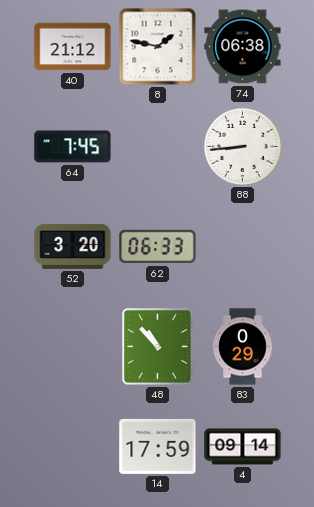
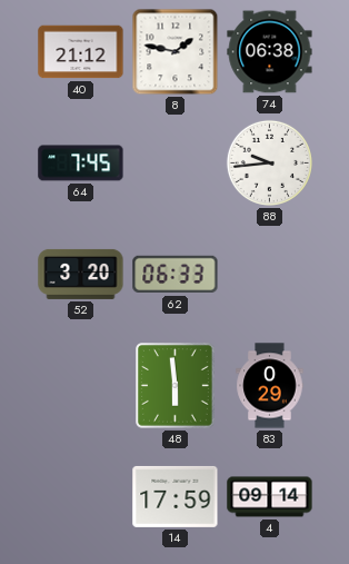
88: 8:44 -> 9:44
48: 10:53 -> 5:59
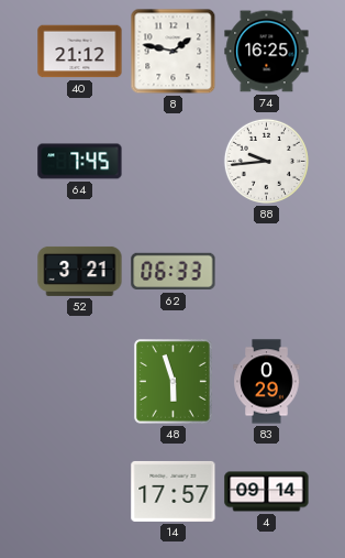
74: 06:38 -> 16:25
52: 3:20 -> 3:21
48: 5:59 -> 5:57
14: 17:59 -> 17:57
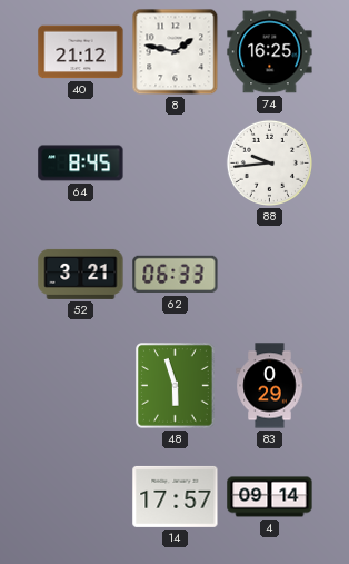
64: 7:45 -> 8:45
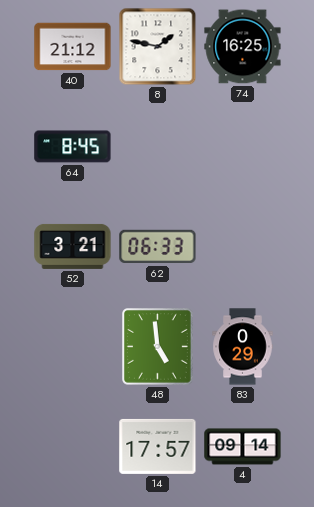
88: 9:44 -> none
48: 5:57 -> 4:59
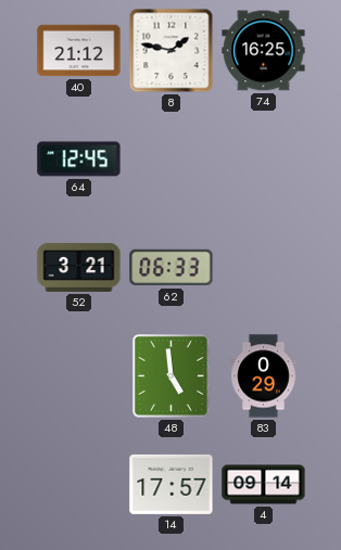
64: 8:45 -> 12:45
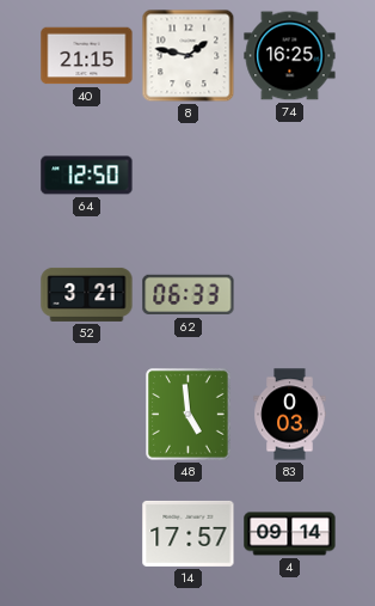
40: 21:12 -> 21:15
64: 12:45 -> 12:50
83: 0:29 -> 0:03
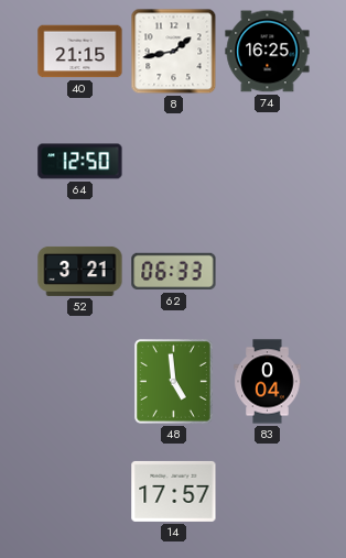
8: 1:47 -> 1:43
83: 0:03 -> 0:04
4: 09:14 -> none
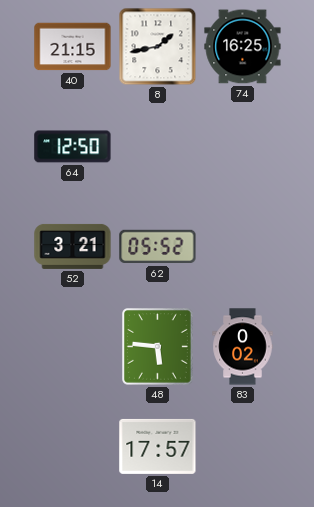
62: 06:33 -> 05:52
48: 4:59 -> 5:46
83: 0:04 -> 0:02
